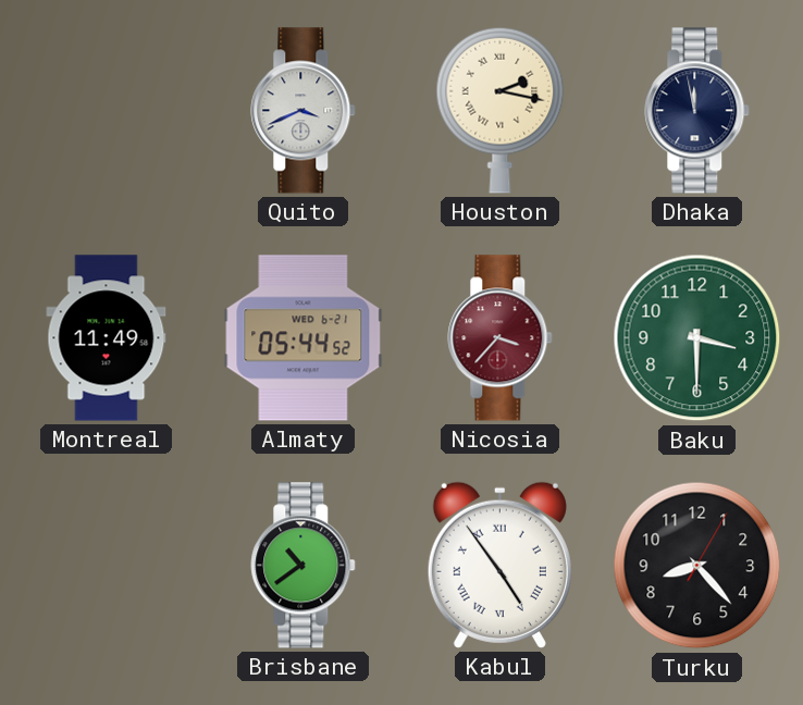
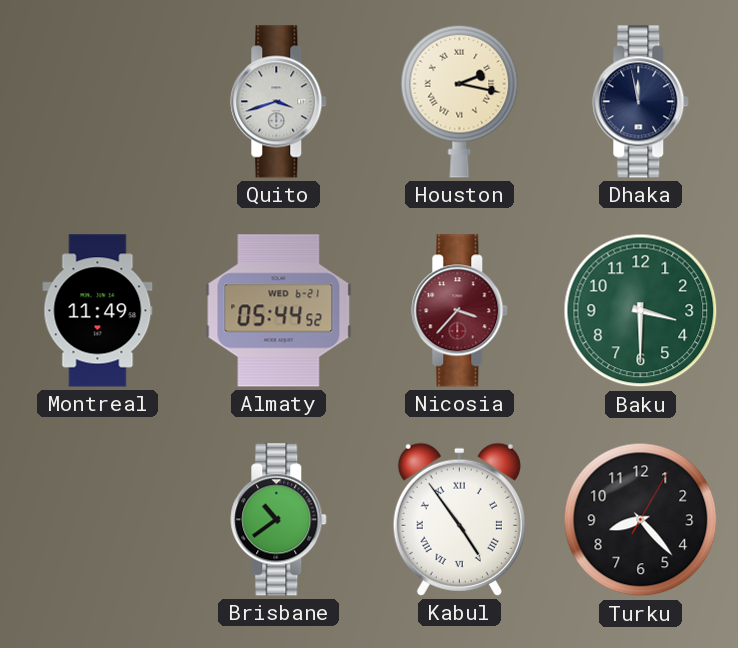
Quito: 3:41 -> 3:42
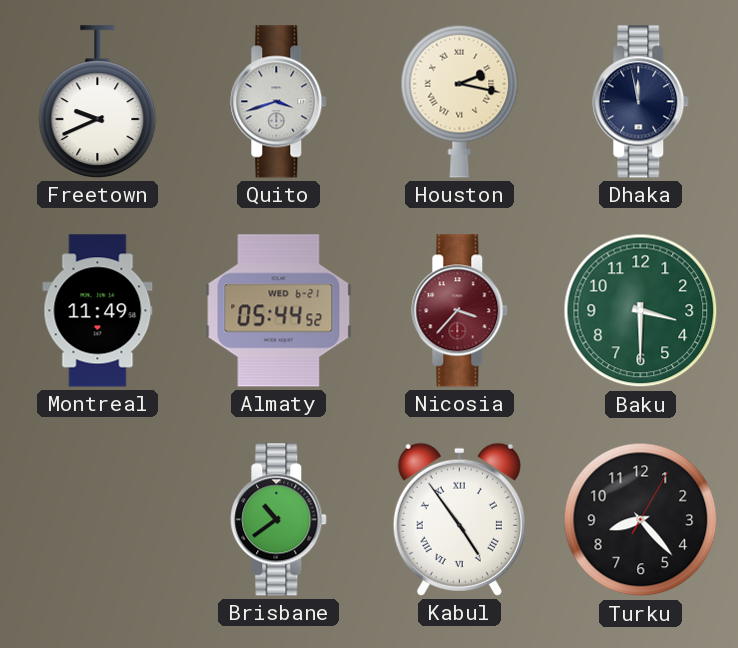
Freetown: none -> 9:41
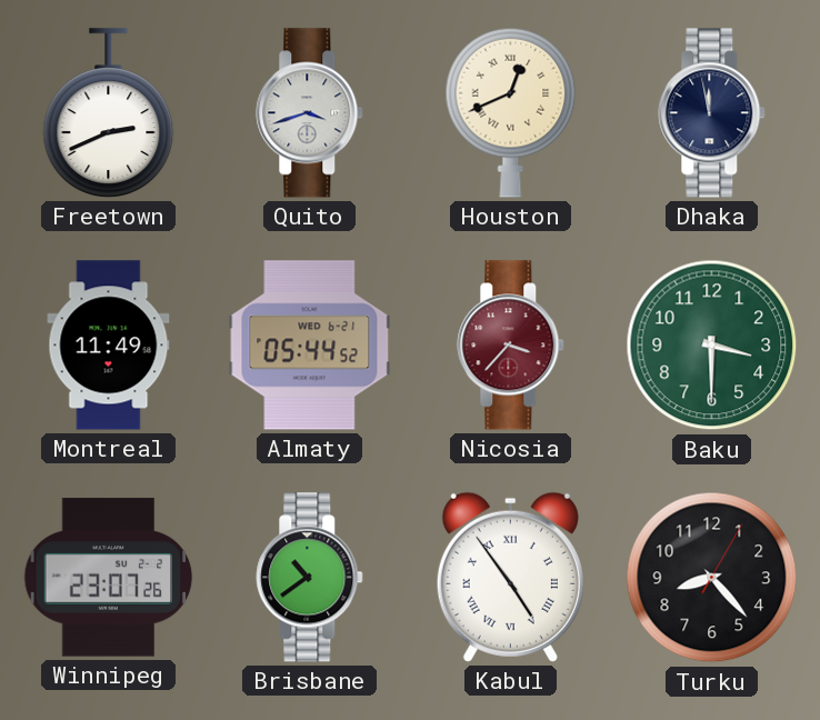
Freetown: 9:41 -> 2:41
Houston: 2:17 -> 12:41
Winnipeg: none -> 23:07
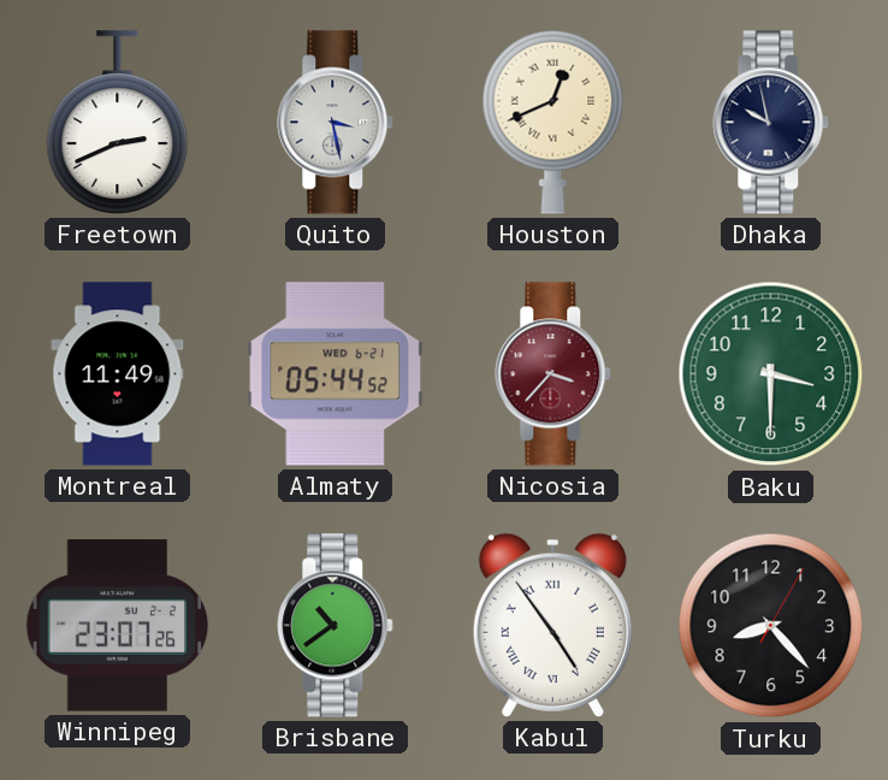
Quito: 3:42 -> 3:28
Dhaka: 11:58 -> 9:58
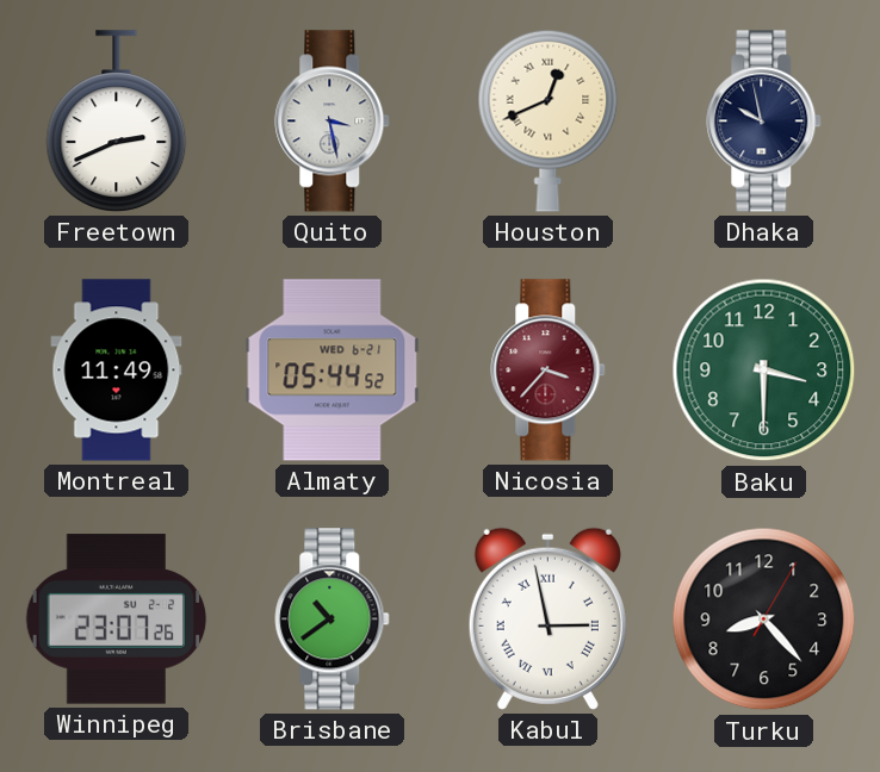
Kabul: 4:54 -> 2:58
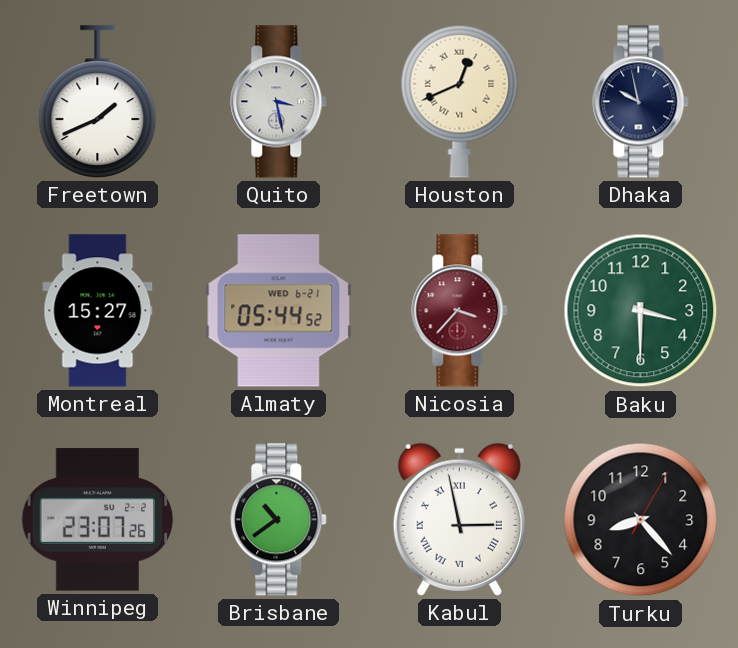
Freetown: 2:41 -> 1:41
Montreal: 11:49 -> 15:27
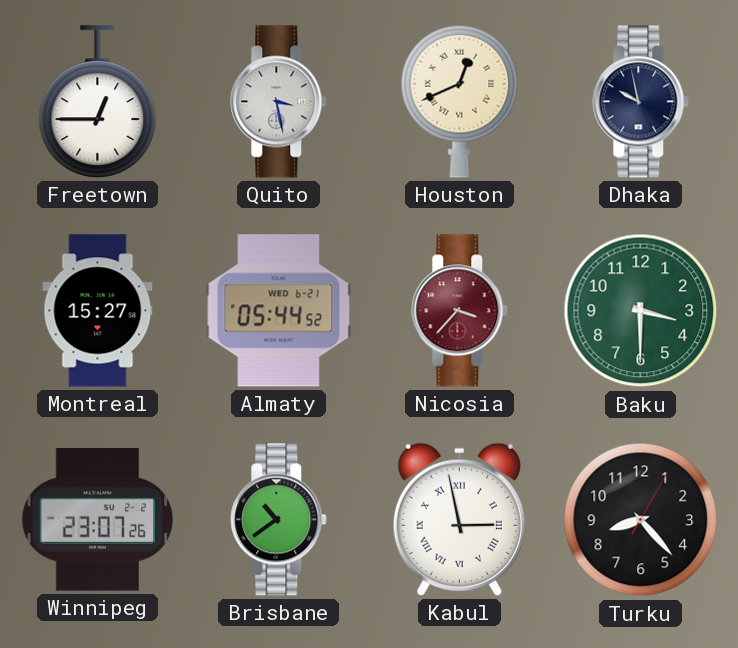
Freetown: 1:41 -> 12:45
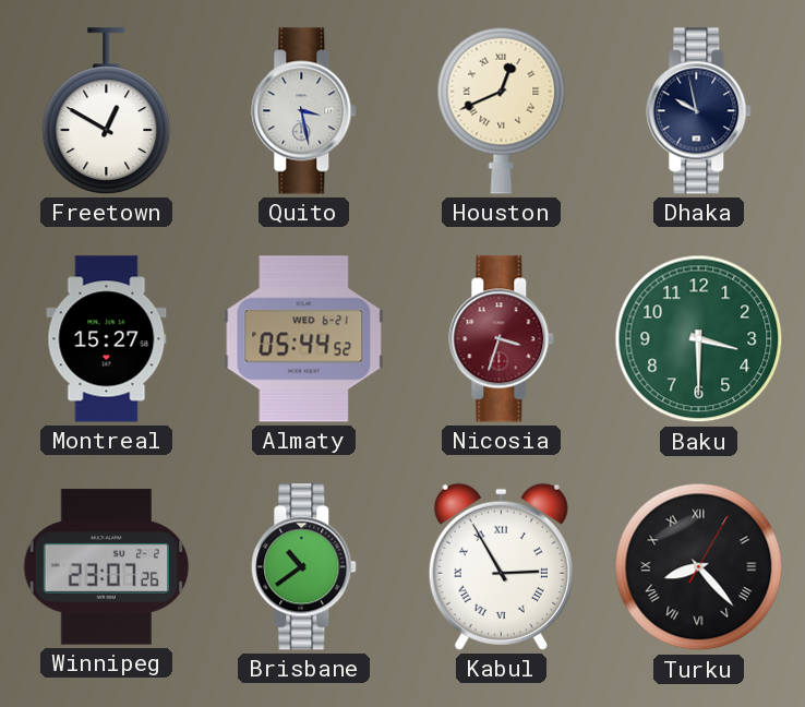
Freetown: 12:45 -> 12:50
Nicosia: 3:37 -> 3:33
Kabul: 2:58 -> 2:55
Turku numerals: Arabic -> Roman
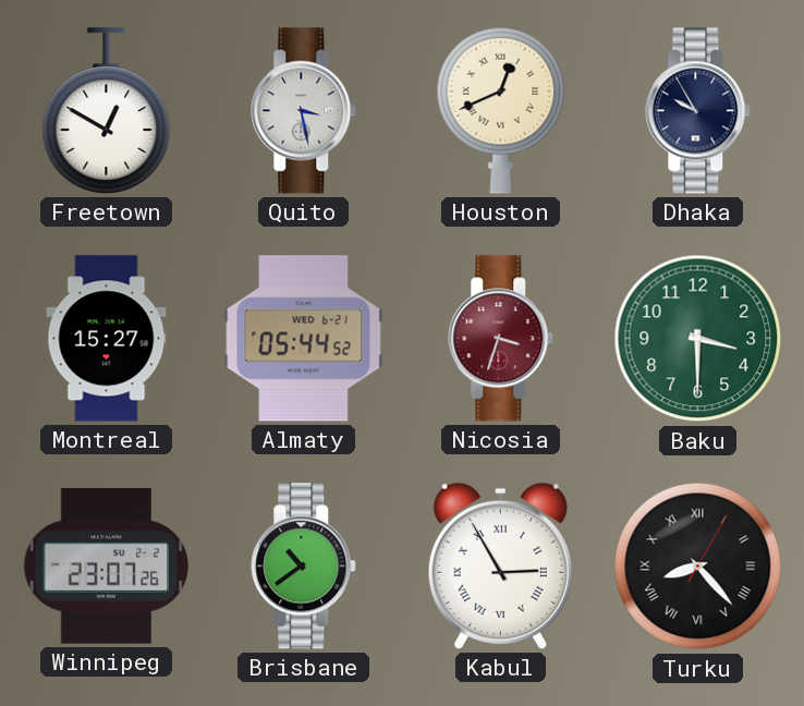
Dhaka: 9:58 -> 9:55
